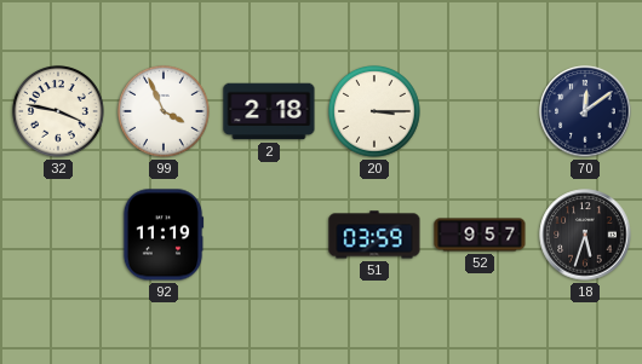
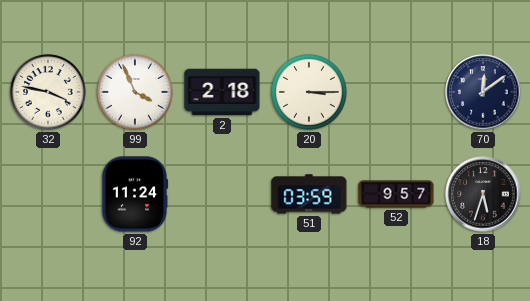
92: 11:19 -> 11:24
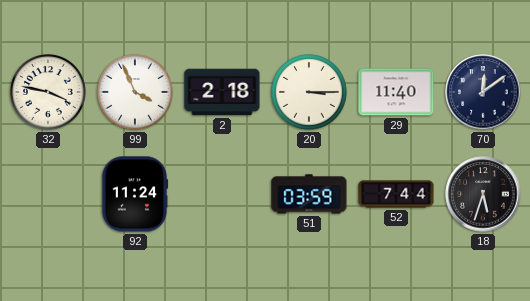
29: none -> 11:40
52: 9:57 -> 7:44
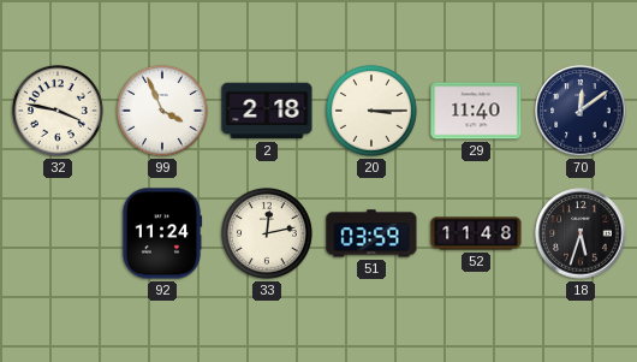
33: none -> 12:13
52: 7:44 -> 11:48
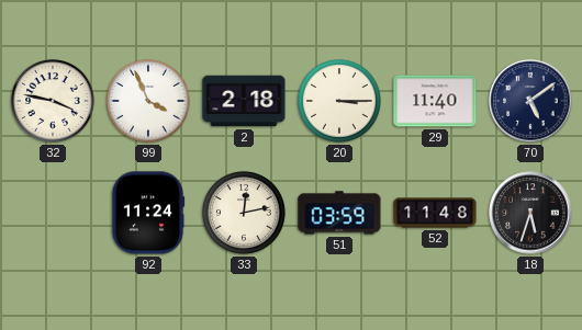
70: 12:09 -> 5:09
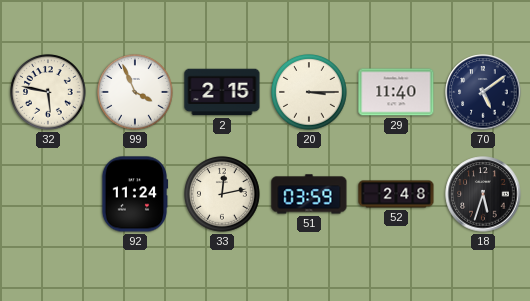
32: 3:47 -> 5:47
2: 2:18 -> 2:15
52: 11:48 -> 2:48
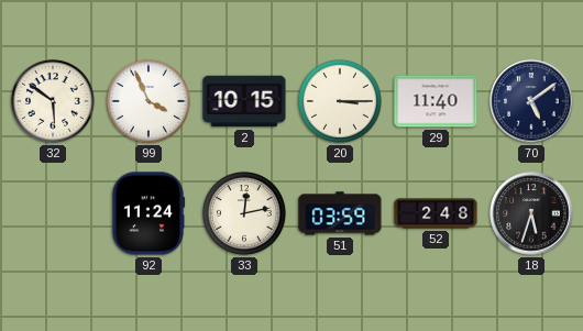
32: 5:47 -> 5:51
2: 2:15 -> 10:15
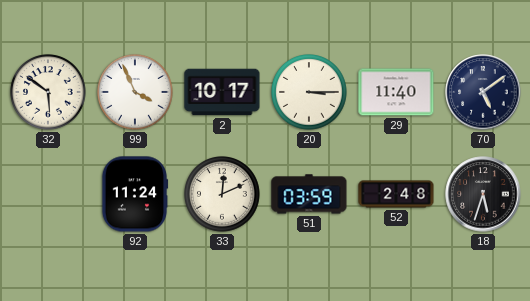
2: 10:15 -> 10:17
33: 12:13 -> 12:11
